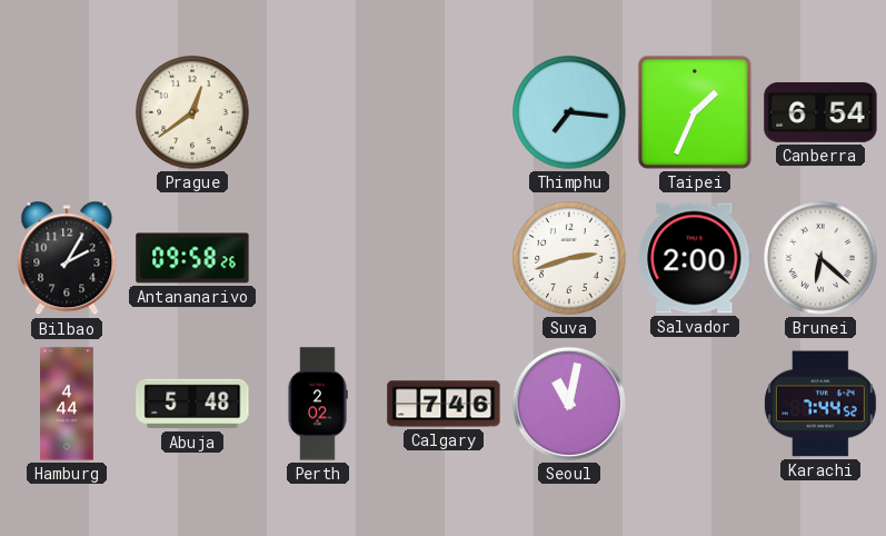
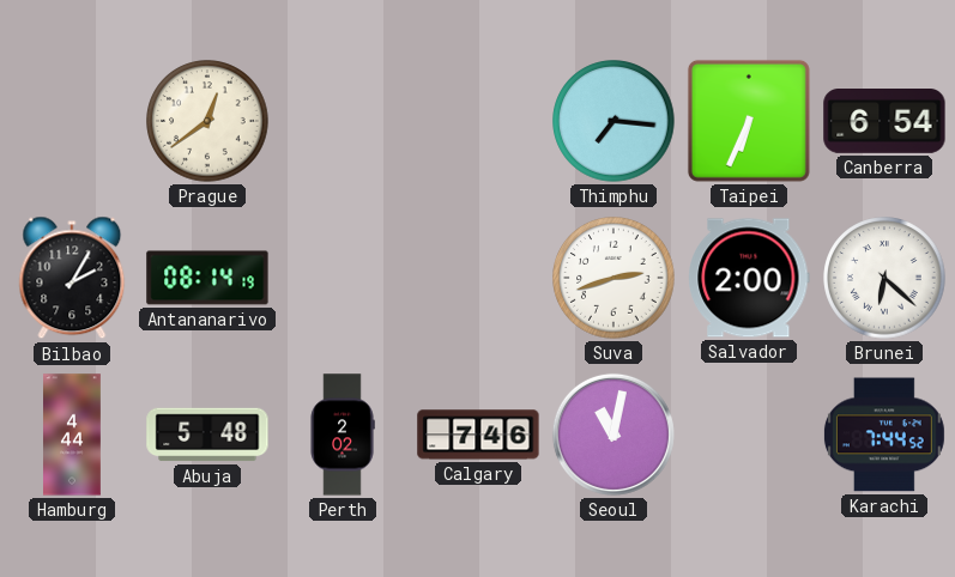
Taipei: 1:34 -> 6:34
Antananarivo: 09:58 -> 08:14
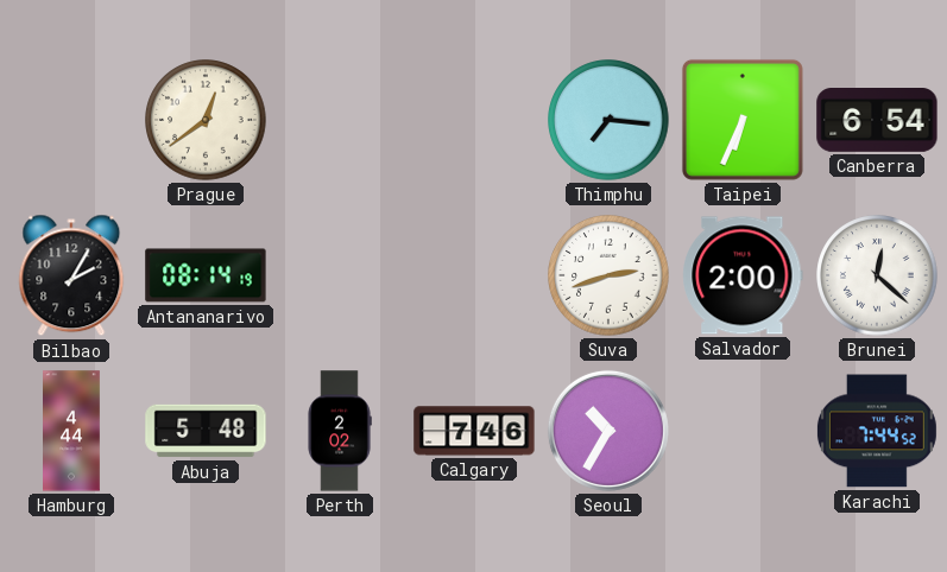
Brunei: 6:22 -> 12:22
Seoul: 11:02 -> 10:35
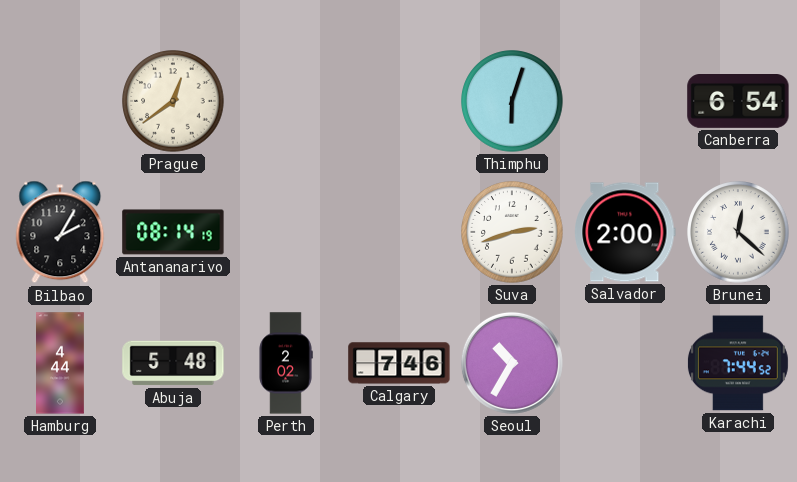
Thimphu: 7:16 -> 6:03
Taipei: 6:34 -> none
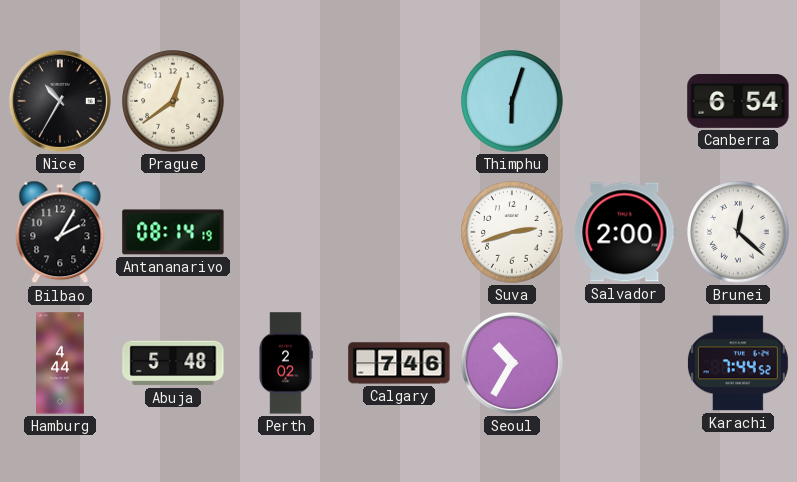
Nice: none -> 10:35
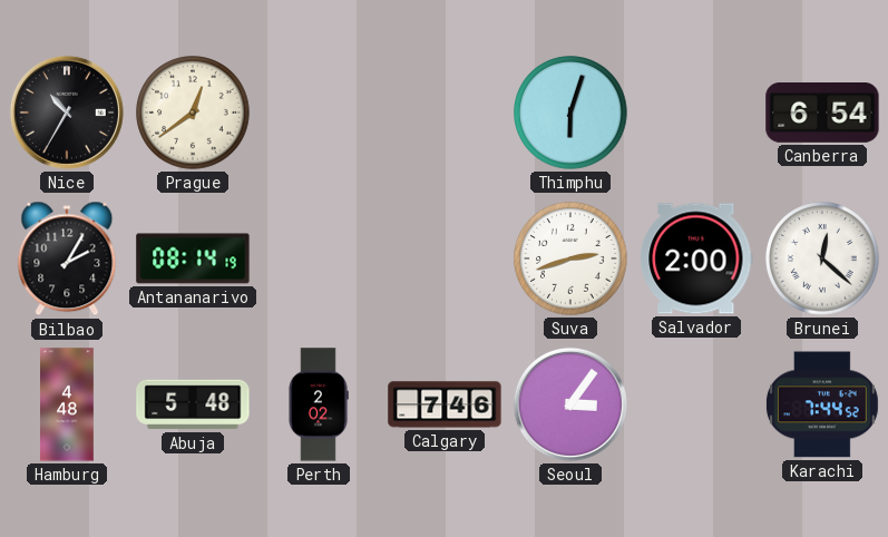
Hamburg: 4:44 -> 4:48
Seoul: 10:35 -> 3:06
